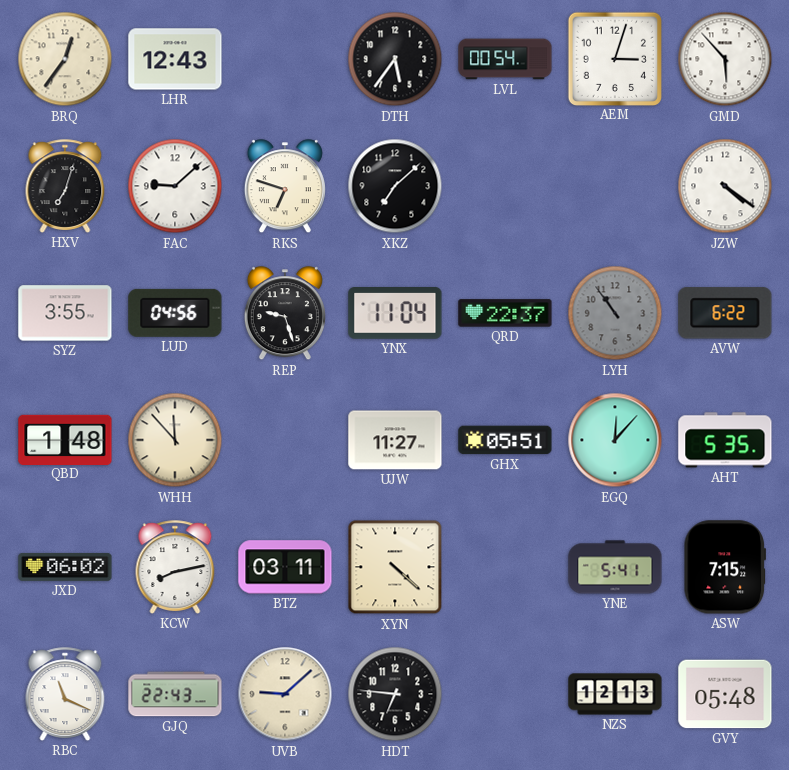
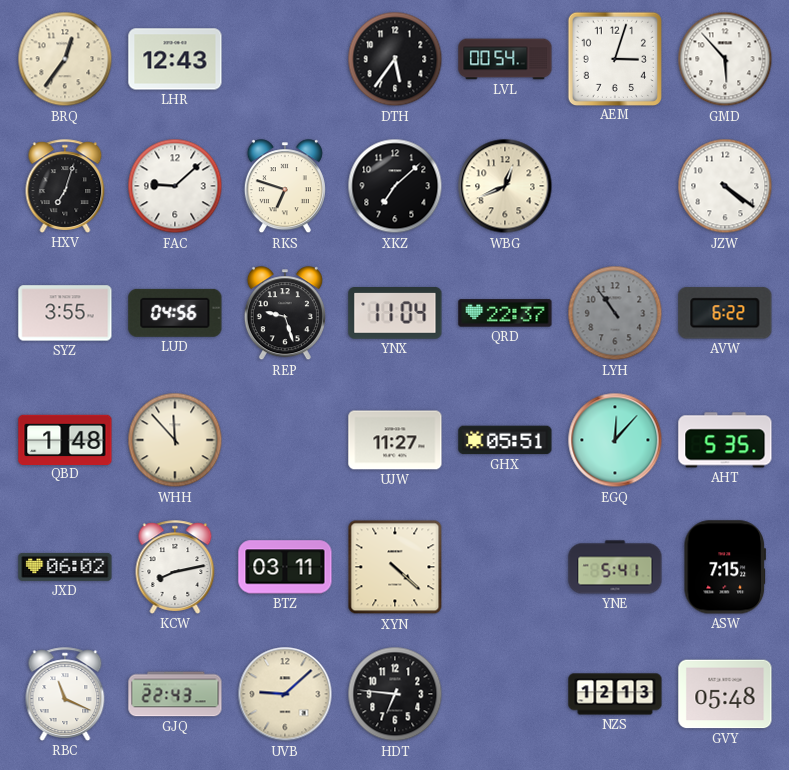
WBG: none -> 12:41
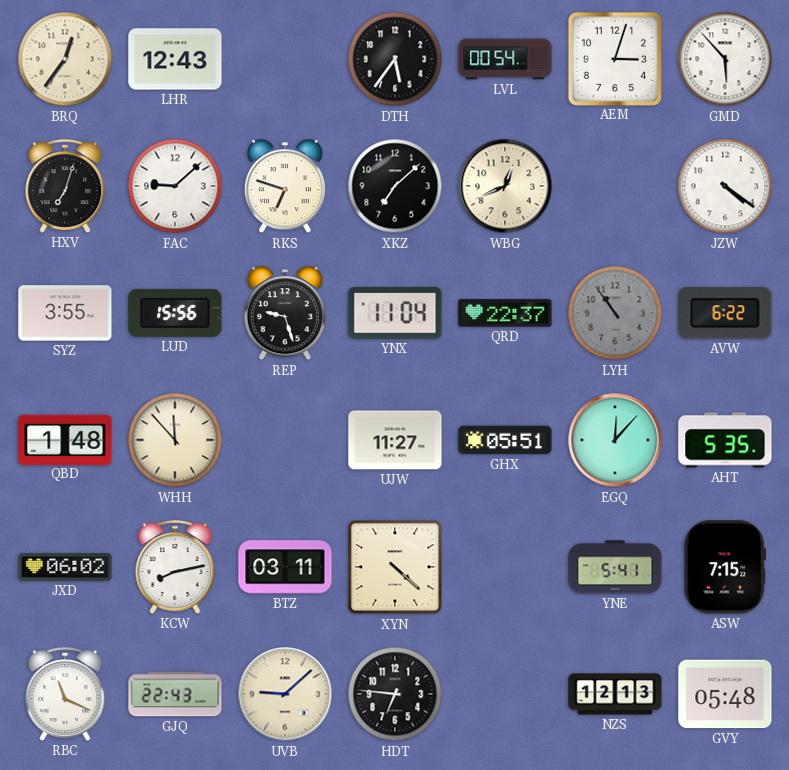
LUD: 04:56 -> 15:56
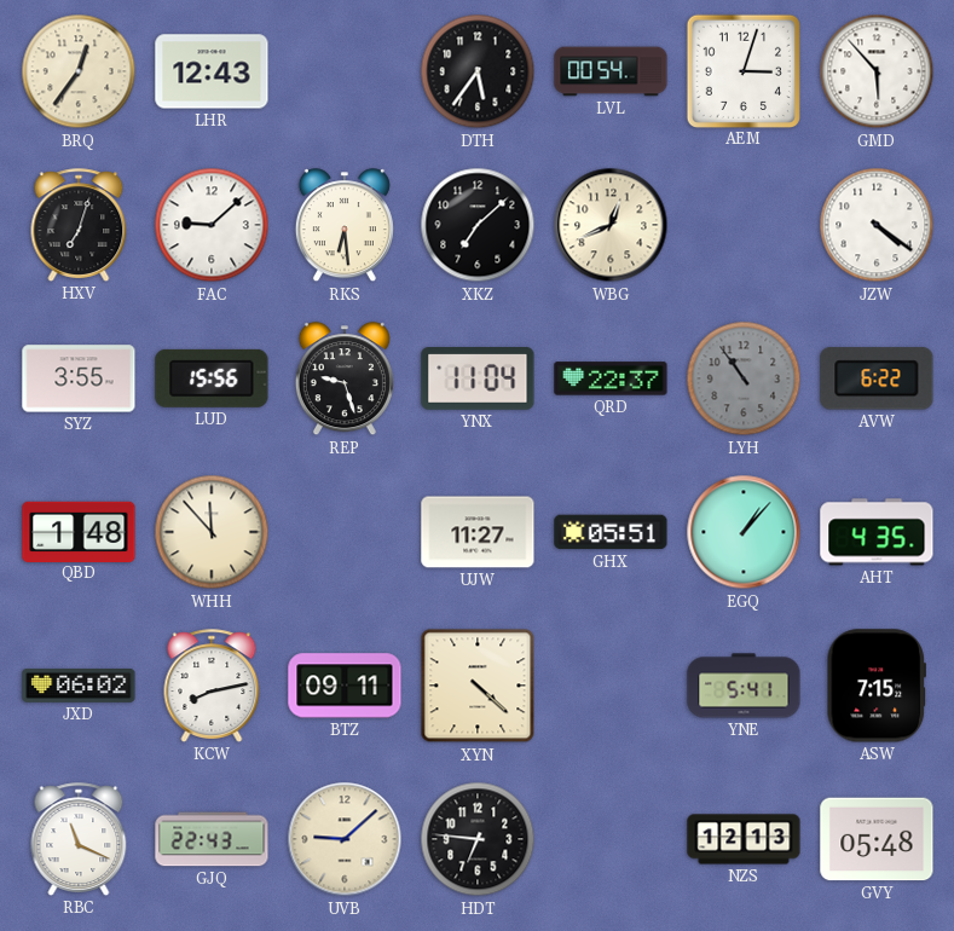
RKS: 6:48 -> 6:29
EGQ: 12:07 -> 1:07
AHT: 5:35 -> 4:35
BTZ: 03:11 -> 09:11
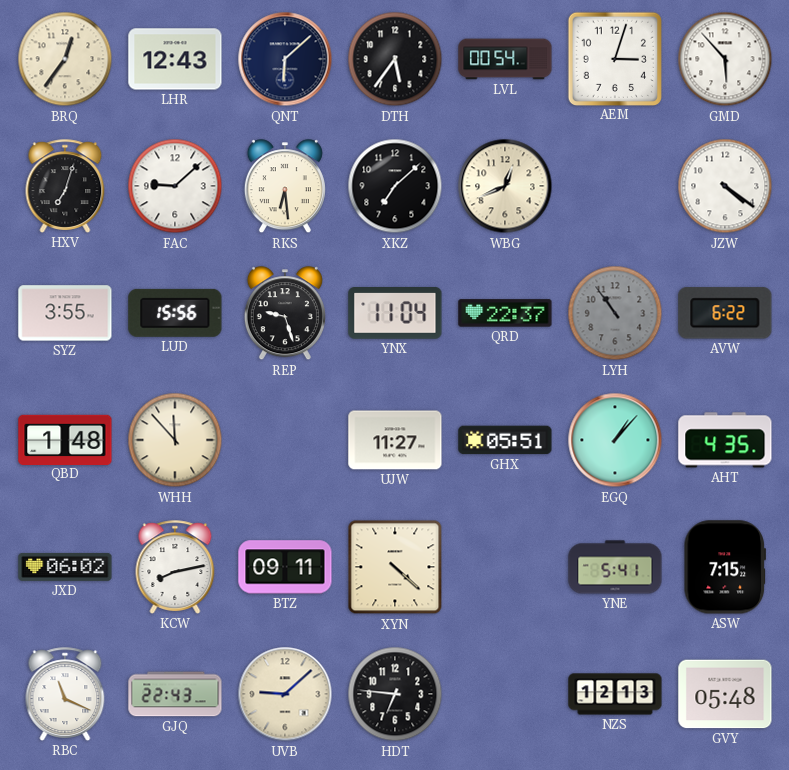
QNT: none -> 6:08
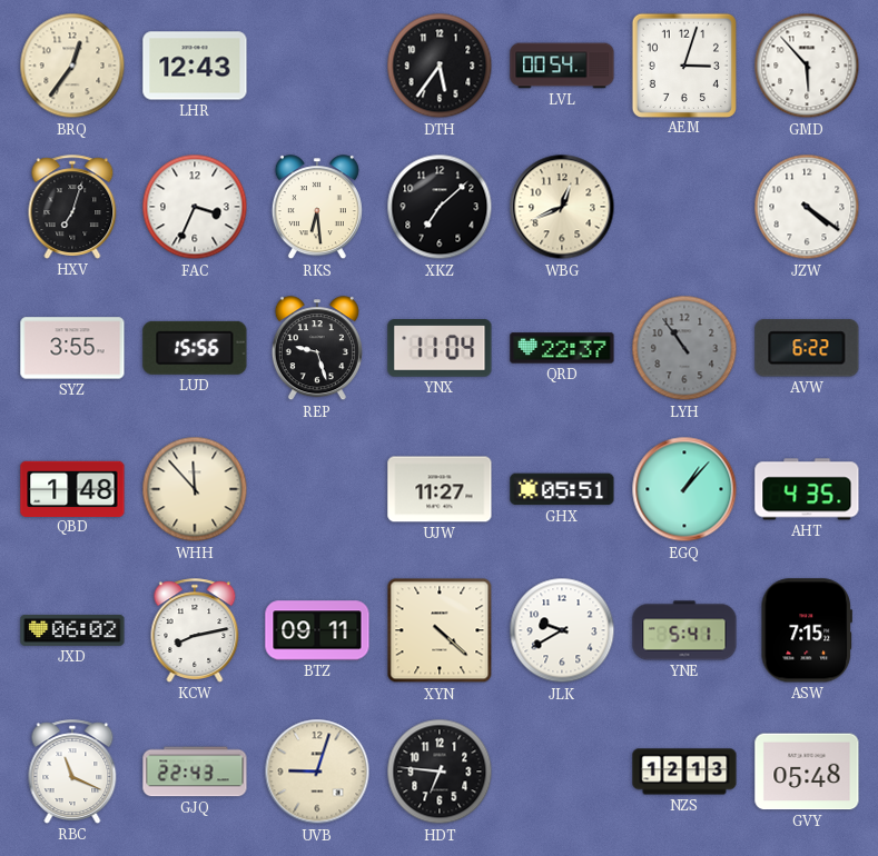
QNT: 6:08 -> none
FAC: 9:08 -> 3:34
JLK: none -> 9:40
UVB: 9:08 -> 9:03
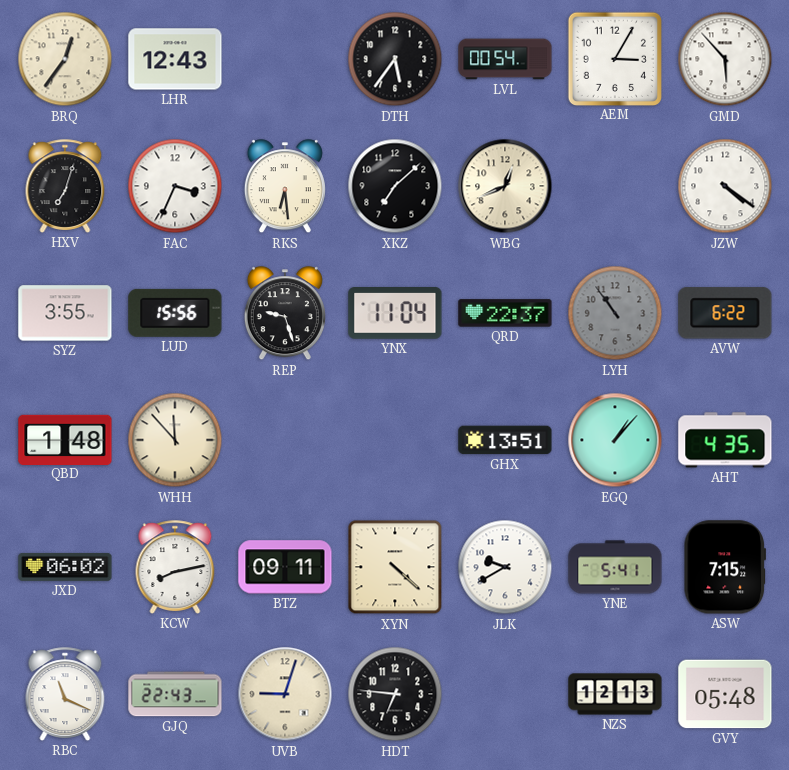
AEM: 3:03 -> 3:05
UJW: 11:27 -> none
GHX: 05:51 -> 13:51
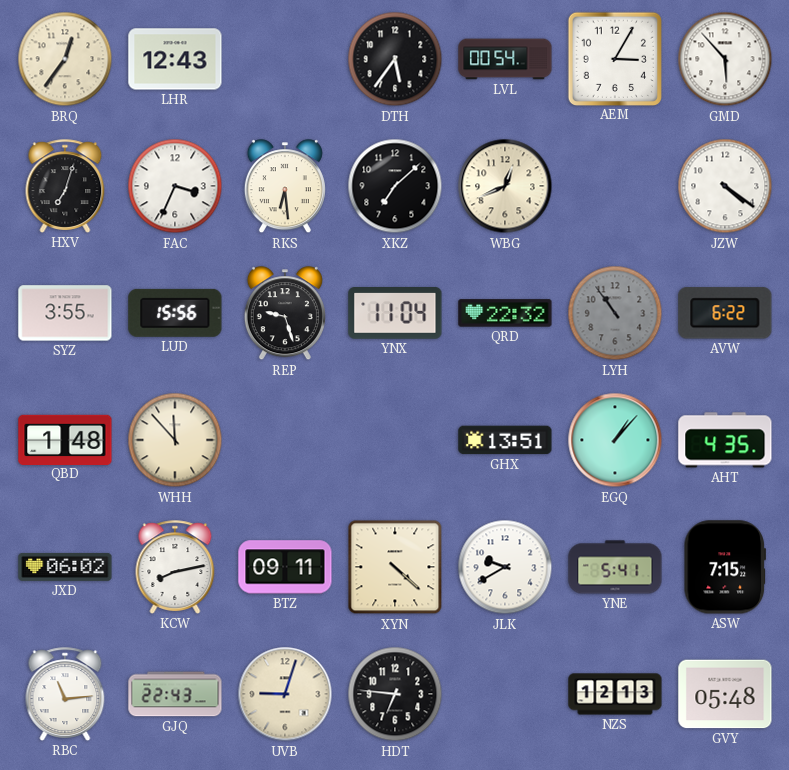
QRD: 22:37 -> 22:32
RBC: 11:19 -> 11:14
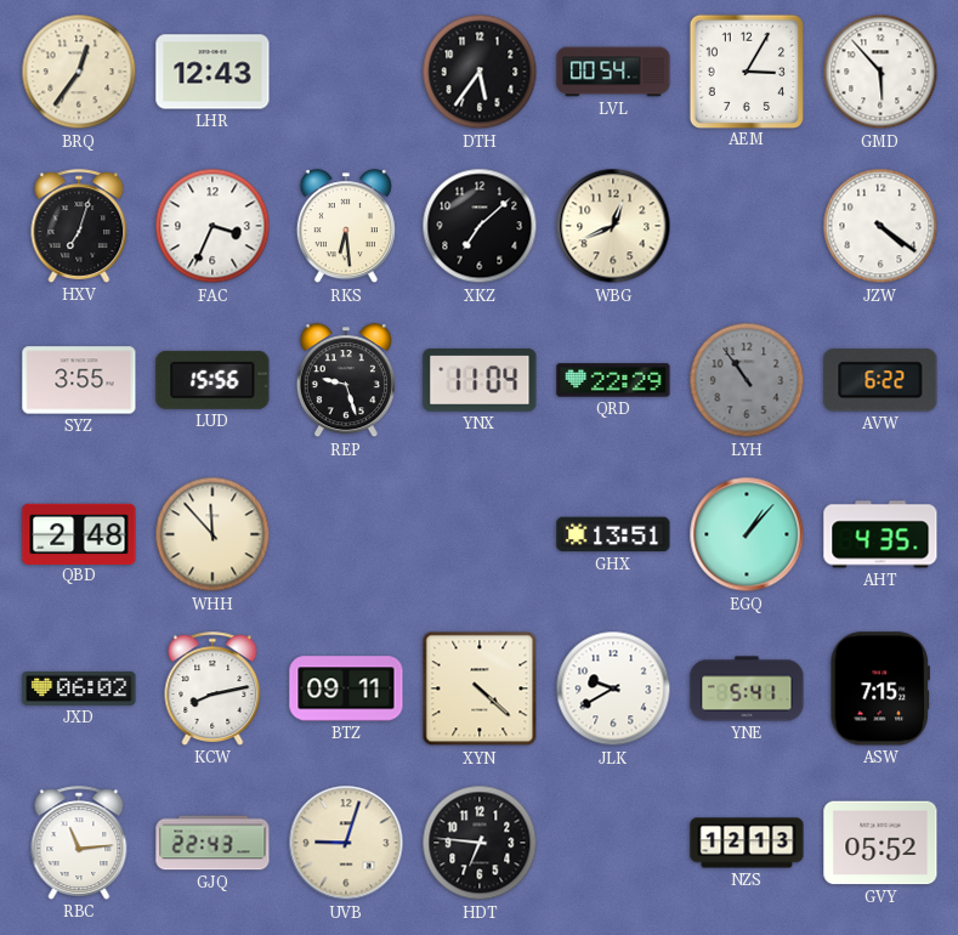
QRD: 22:32 -> 22:29
QBD: 1:48 -> 2:48
GVY: 05:48 -> 05:52
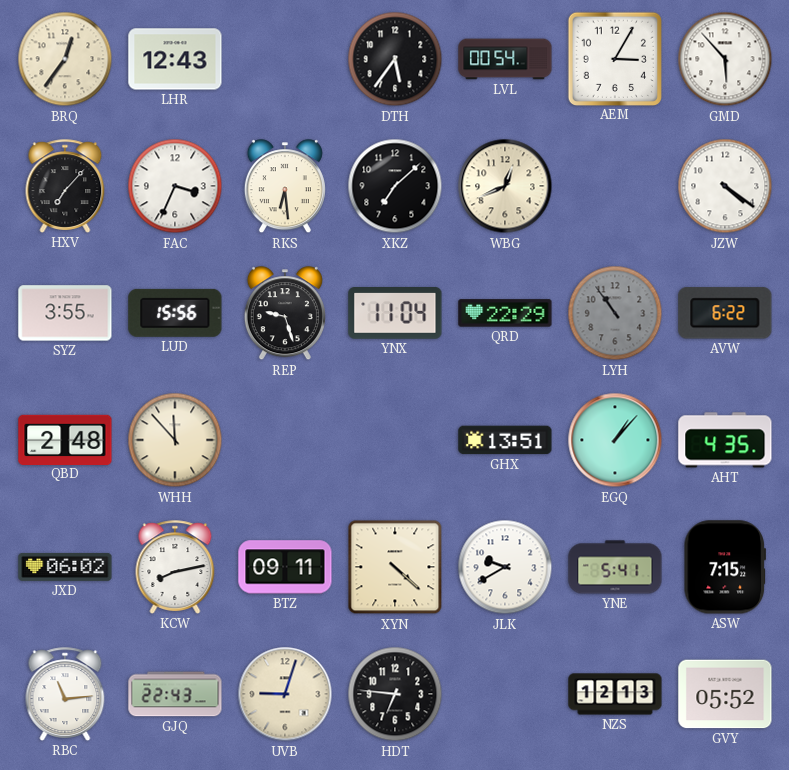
HXV: 7:03 -> 7:07
